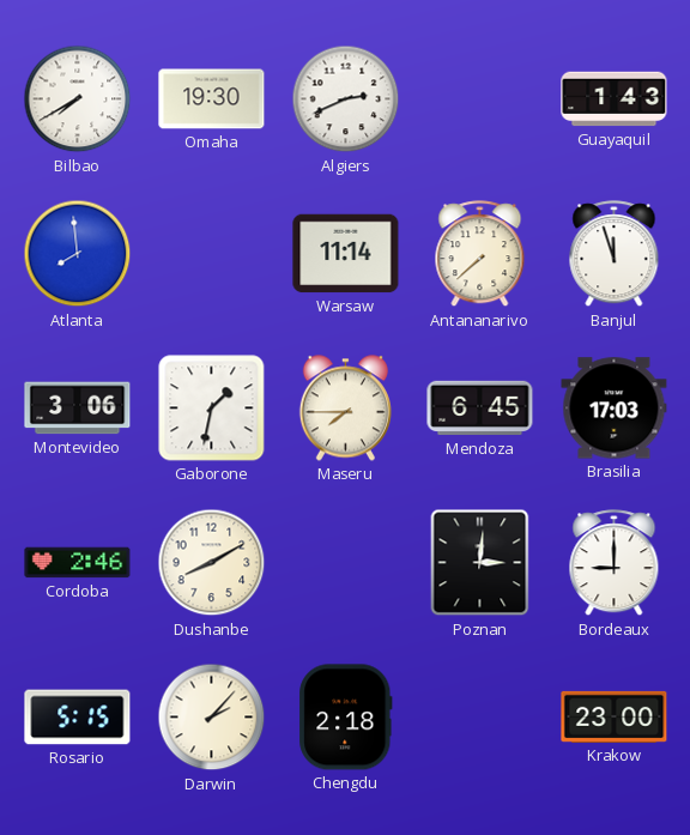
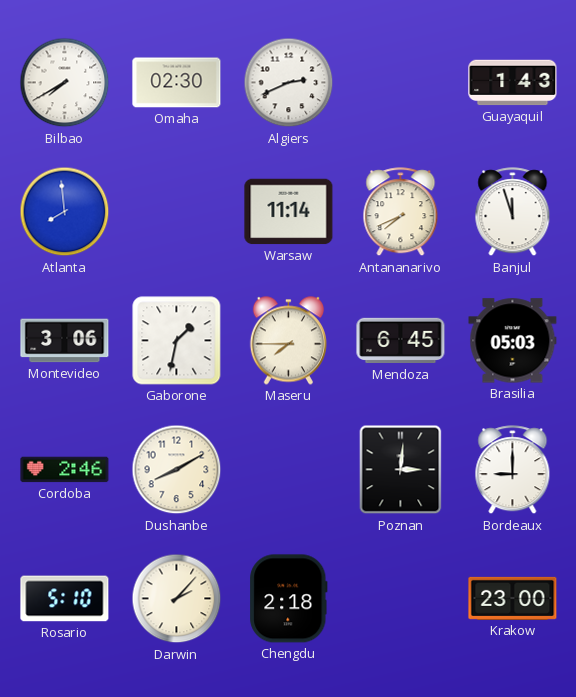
Omaha: 19:30 -> 02:30
Antananarivo: 7:38 -> 7:41
Brasilia: 17:03 -> 05:03
Rosario: 5:15 -> 5:10
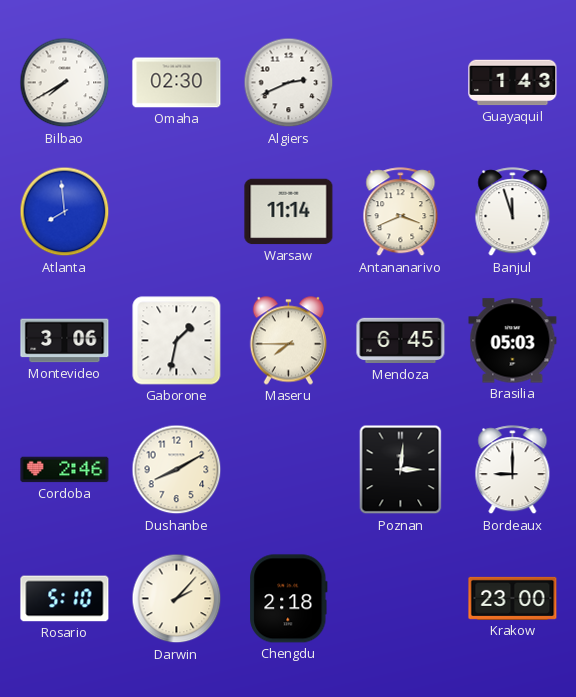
Antananarivo: 7:41 -> 3:41
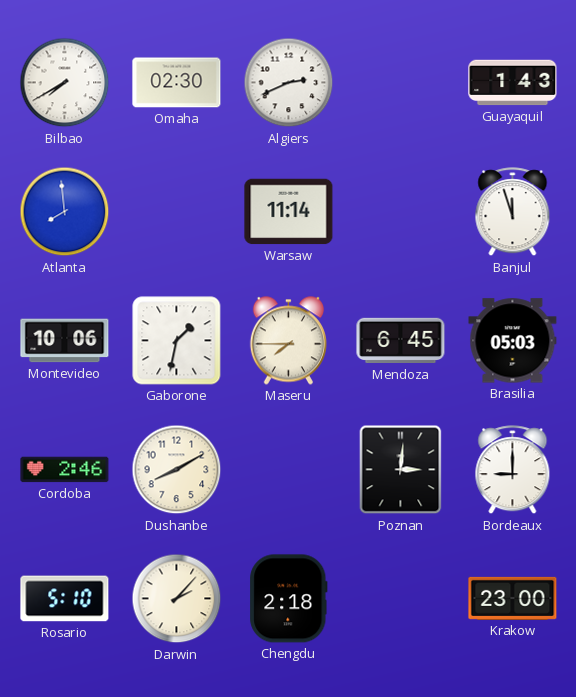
Antananarivo: 3:41 -> none
Montevideo: 3:06 -> 10:06
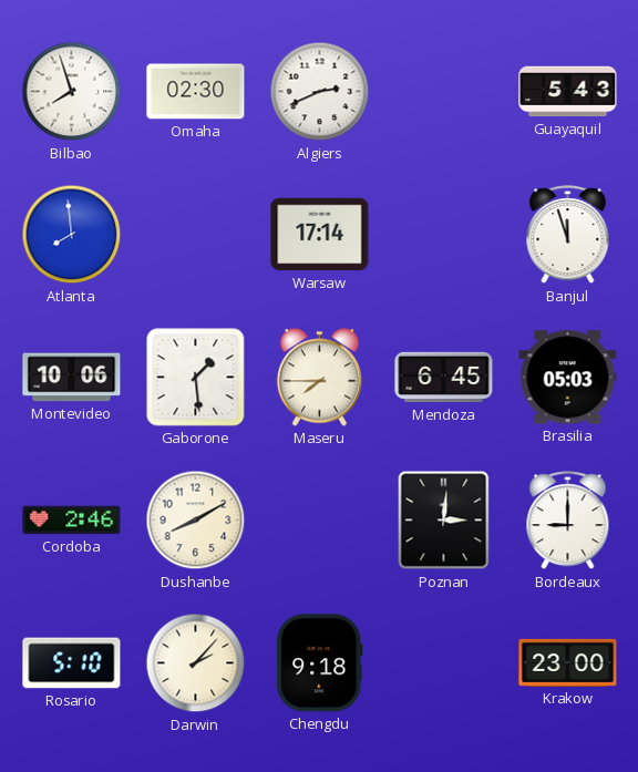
Bilbao: 7:40 -> 7:57
Guayaquil: 1:43 -> 5:43
Warsaw: 11:14 -> 17:14
Gaborone: 1:32 -> 1:29
Chengdu: 2:18 -> 9:18
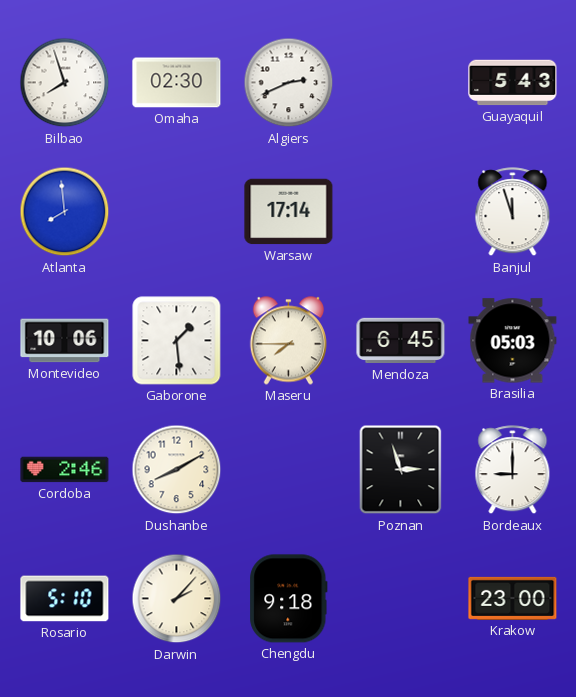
Poznan: 3:01 -> 2:57
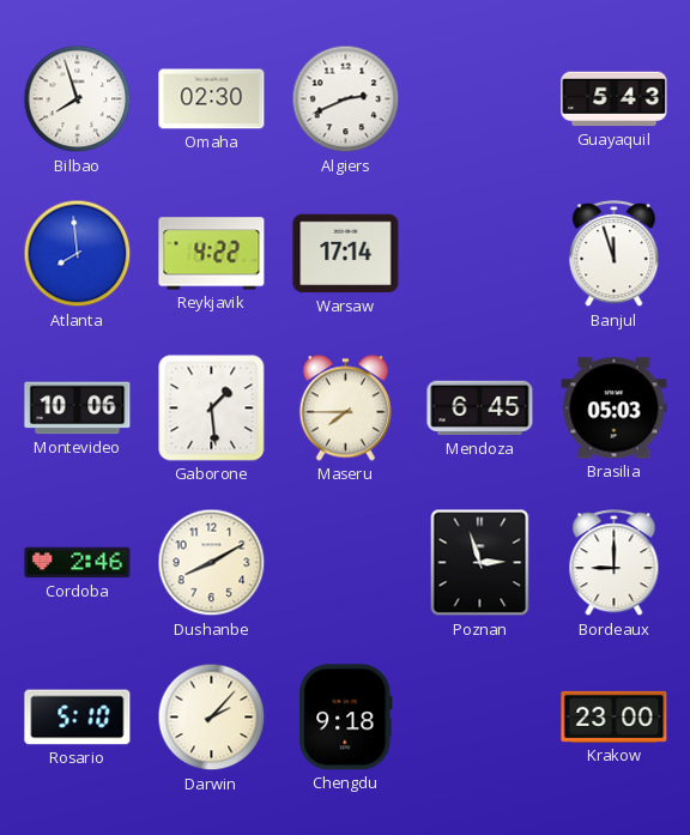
Reykjavik: none -> 4:22
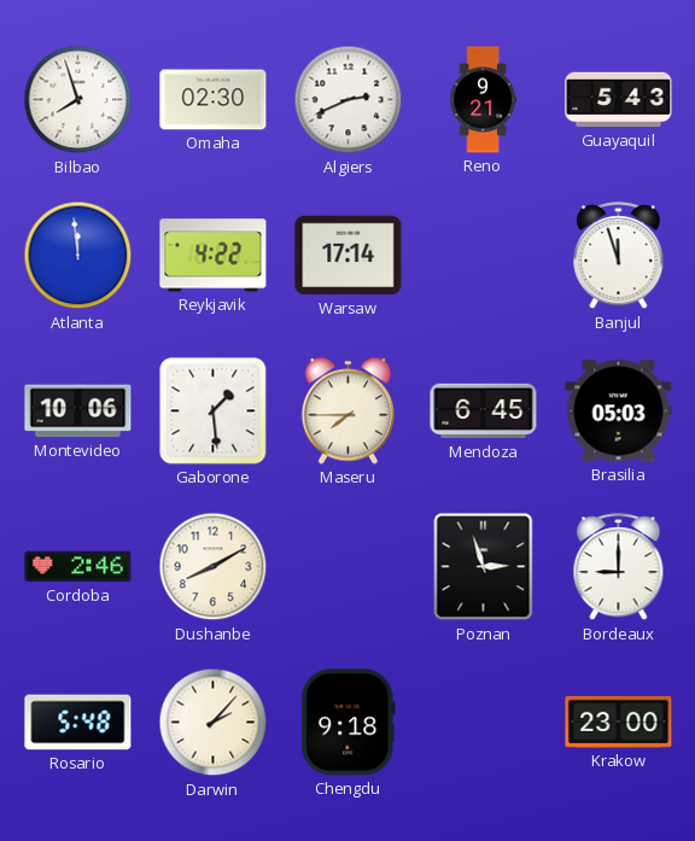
Reno: none -> 9:21
Atlanta: 7:59 -> 11:59
Rosario: 5:10 -> 5:48
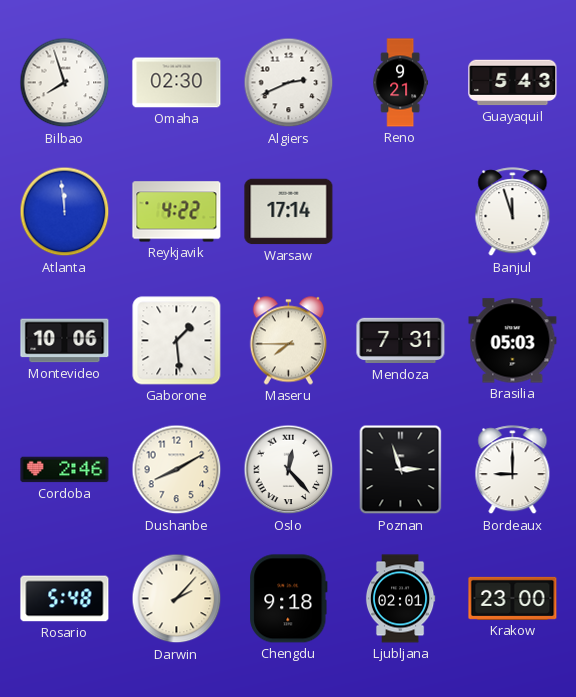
Mendoza: 6:45 -> 7:31
Oslo: none -> 12:23
Ljubljana: none -> 02:01
